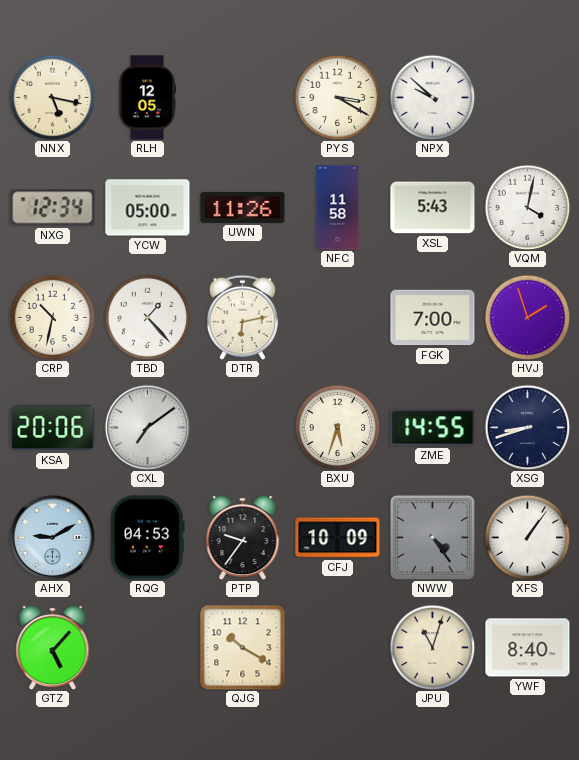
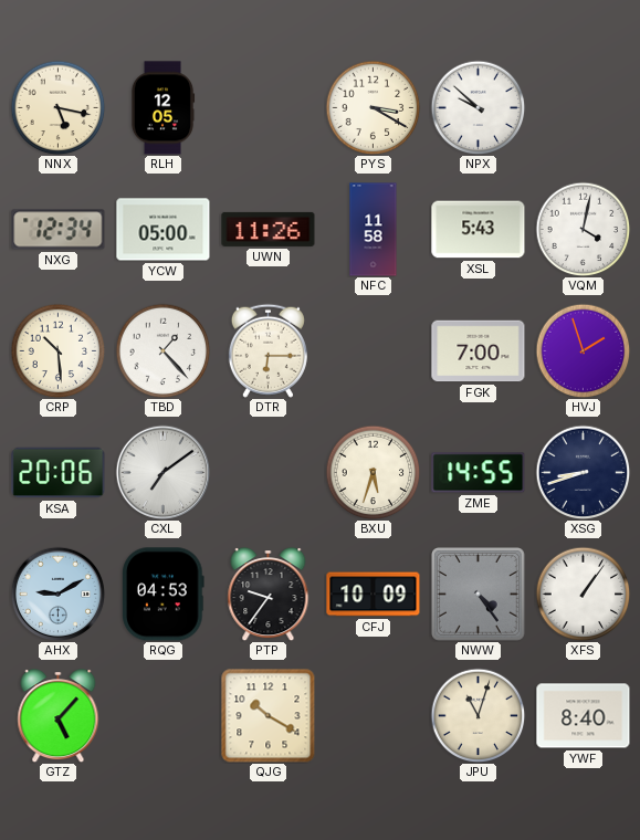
CRP: 10:32 -> 10:29
DTR: 6:13 -> 6:15
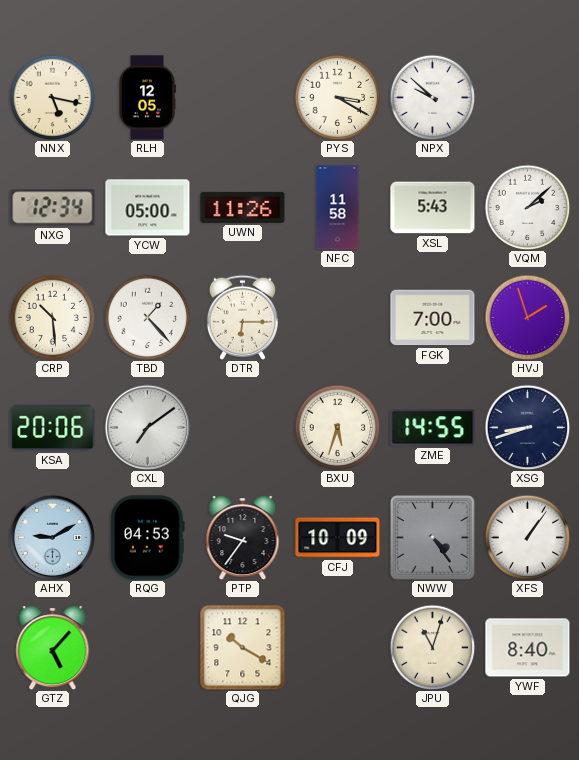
VQM: 4:02 -> 2:08
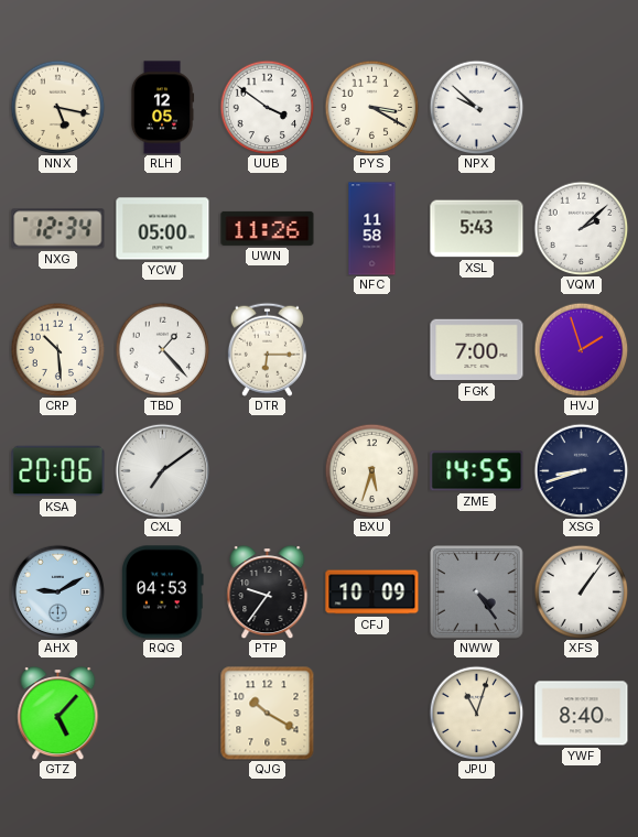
UUB: none -> 3:51
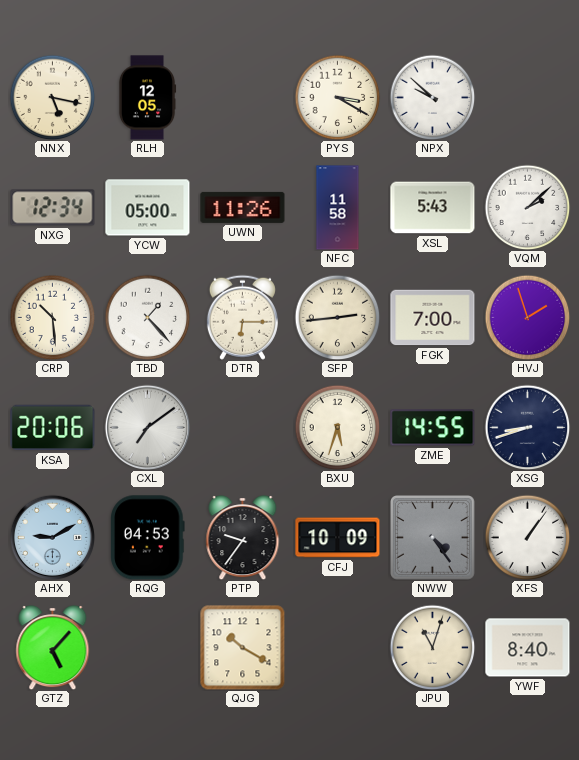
UUB: 3:51 -> none
SFP: none -> 2:44
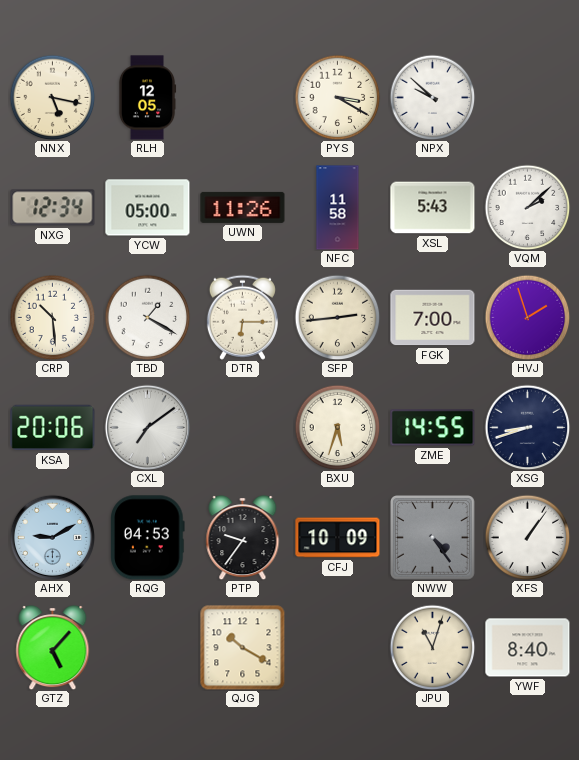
TBD: 1:23 -> 1:20
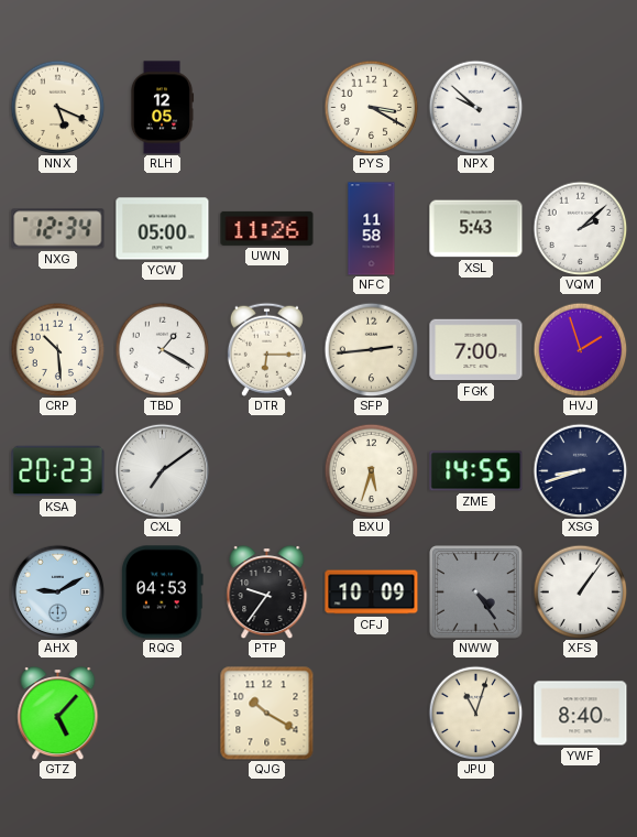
NNX: 5:17 -> 5:19
KSA: 20:06 -> 20:23
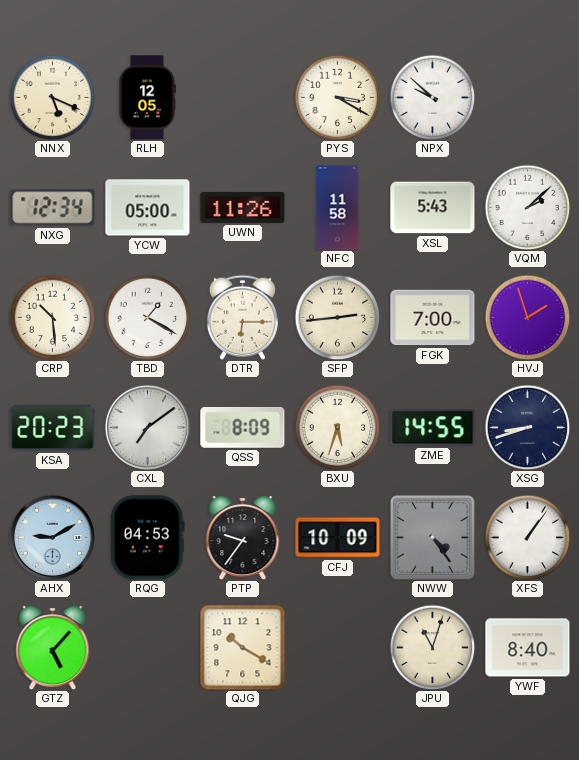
QSS: none -> 8:09
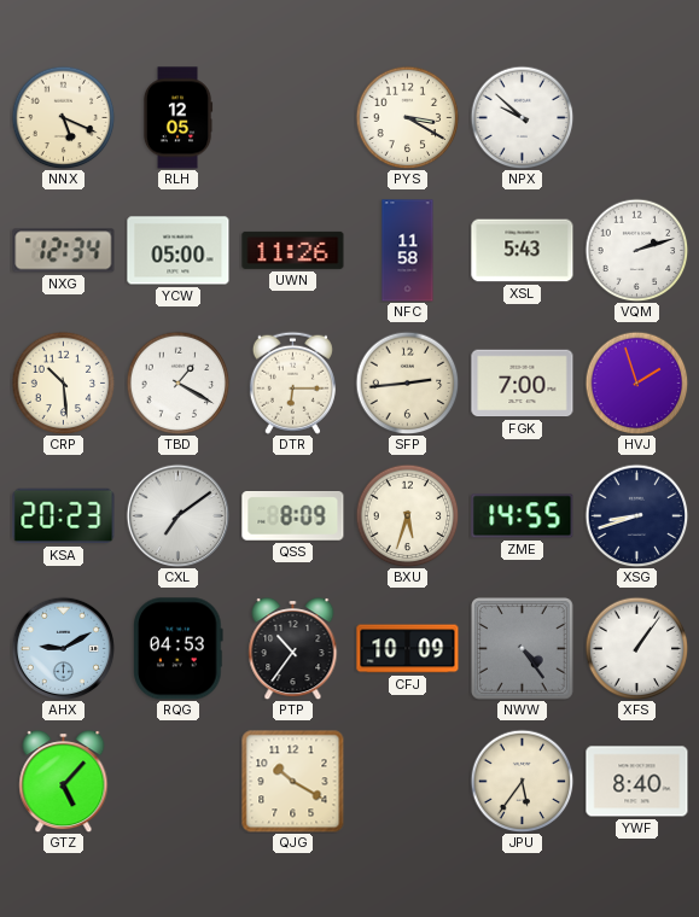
VQM: 2:08 -> 2:12
PTP: 9:36 -> 10:36
JPU: 11:03 -> 5:36
